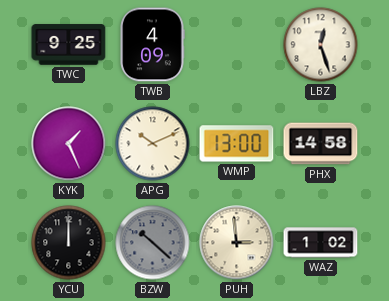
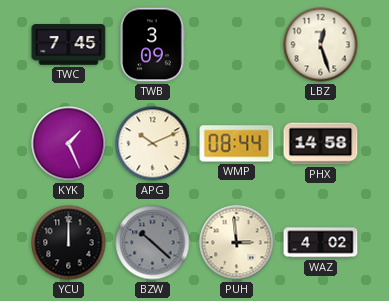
TWC: 9:25 -> 7:45
TWB: 4:09 -> 3:09
WMP: 13:00 -> 08:44
WAZ: 1:02 -> 4:02
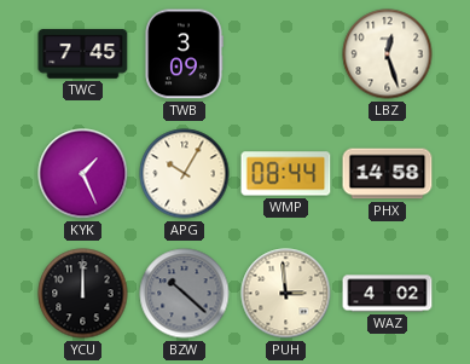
APG: 10:11 -> 10:05
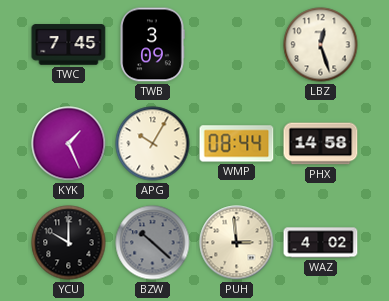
YCU: 12:00 -> 10:00
